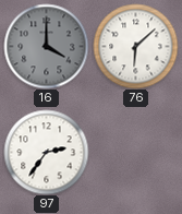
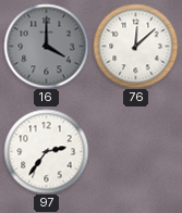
76: 6:08 -> 12:08
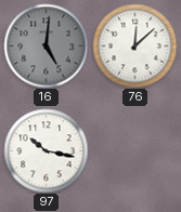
16: 4:00 -> 5:01
97: 2:36 -> 10:17
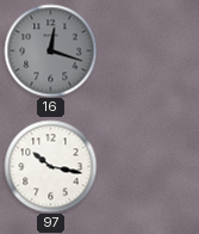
16: 5:01 -> 12:18
76: 12:08 -> none
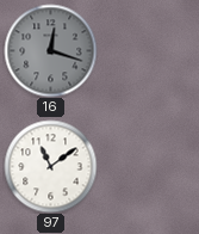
97: 10:17 -> 11:09
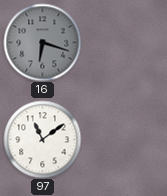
16: 12:18 -> 6:18
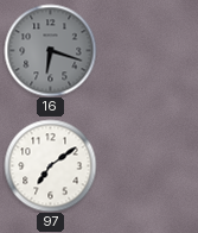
97: 11:09 -> 7:09
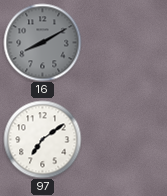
16: 6:18 -> 8:10
